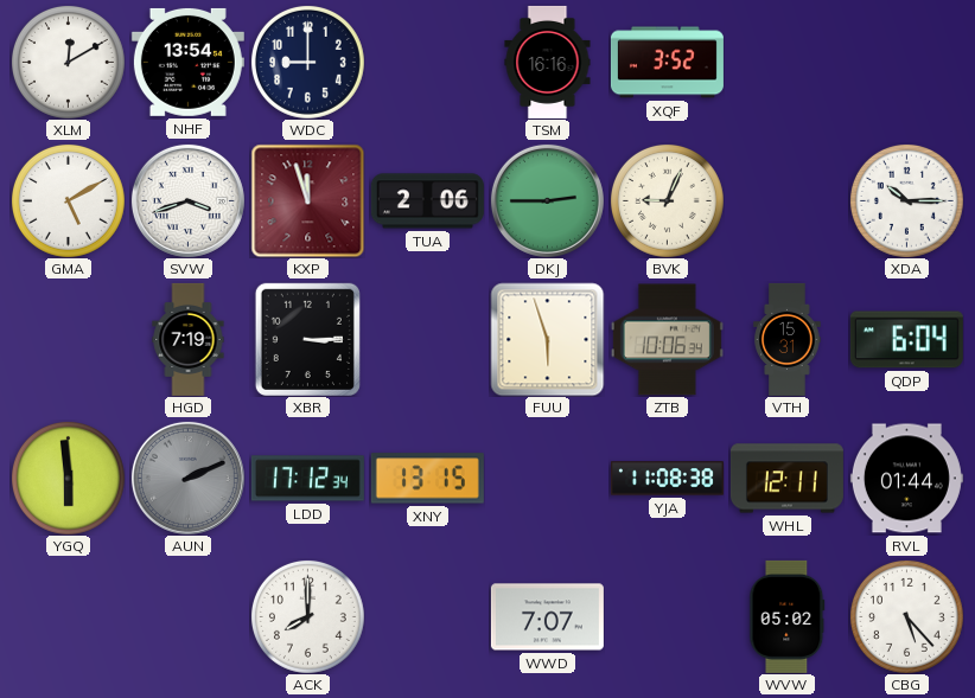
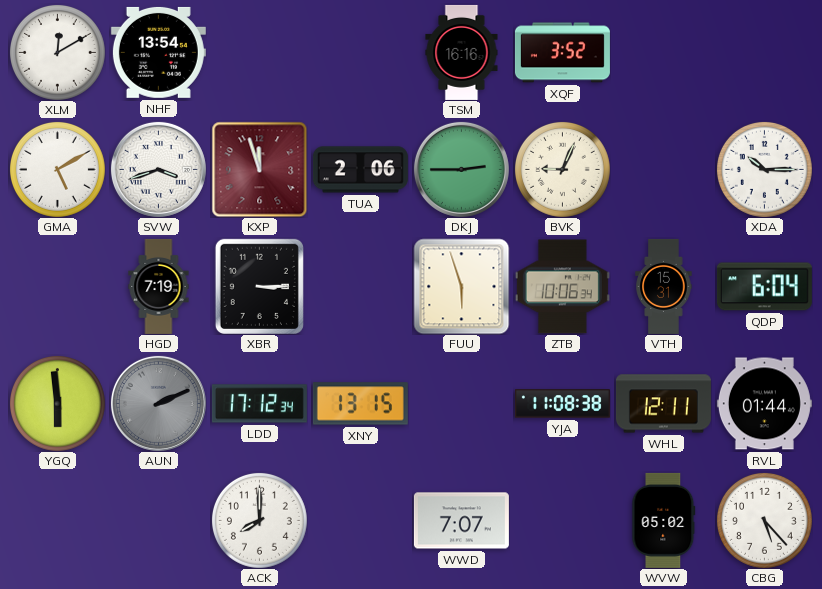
WDC: 9:00 -> none
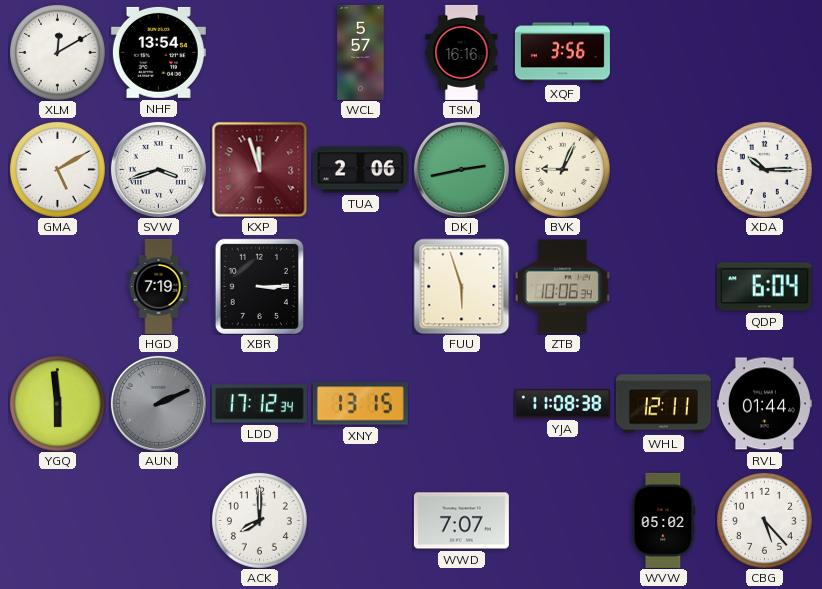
WCL: none -> 5:57
XQF: 3:52 -> 3:56
DKJ: 2:45 -> 2:43
VTH: 15:31 -> none
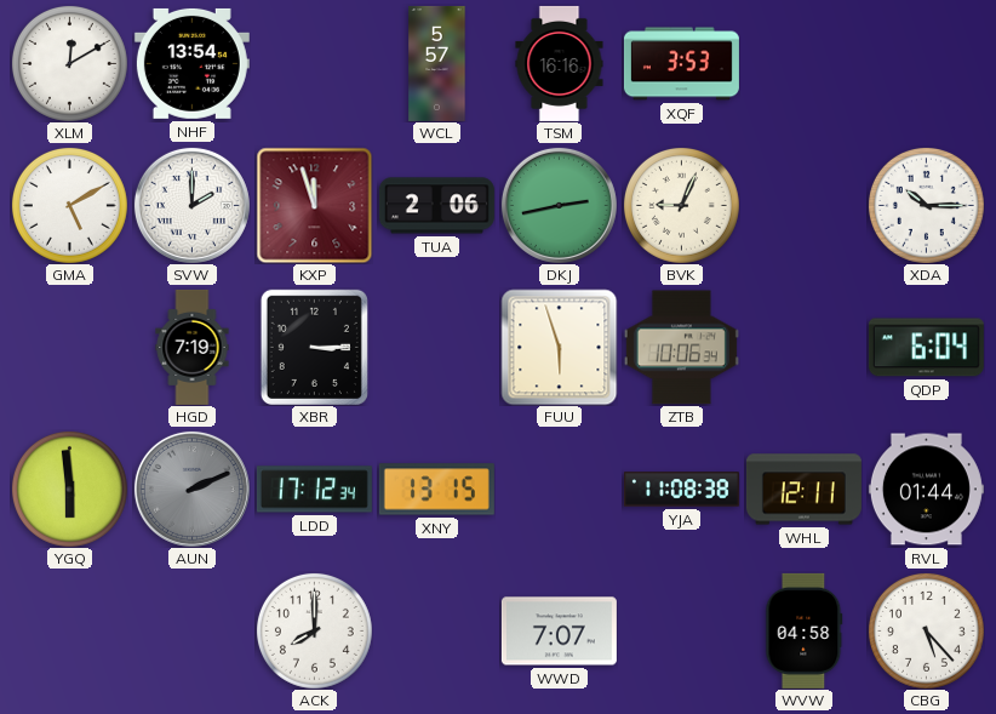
XQF: 3:56 -> 3:53
SVW: 3:42 -> 2:00
WVW: 05:02 -> 04:58
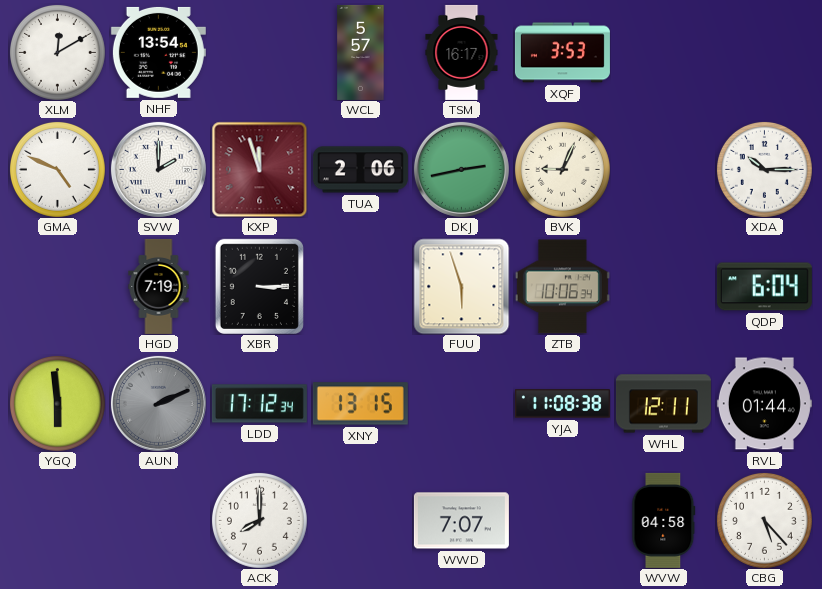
TSM: 16:16 -> 16:17
GMA: 5:10 -> 4:49
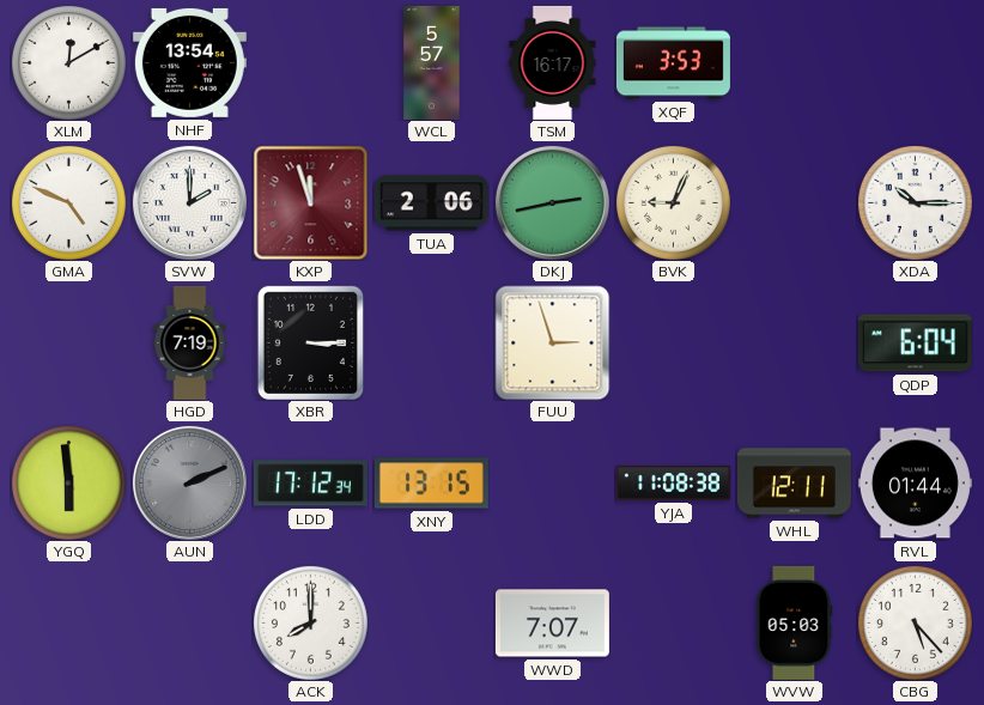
FUU: 5:57 -> 2:57
ZTB: 10:06 -> none
WVW: 04:58 -> 05:03
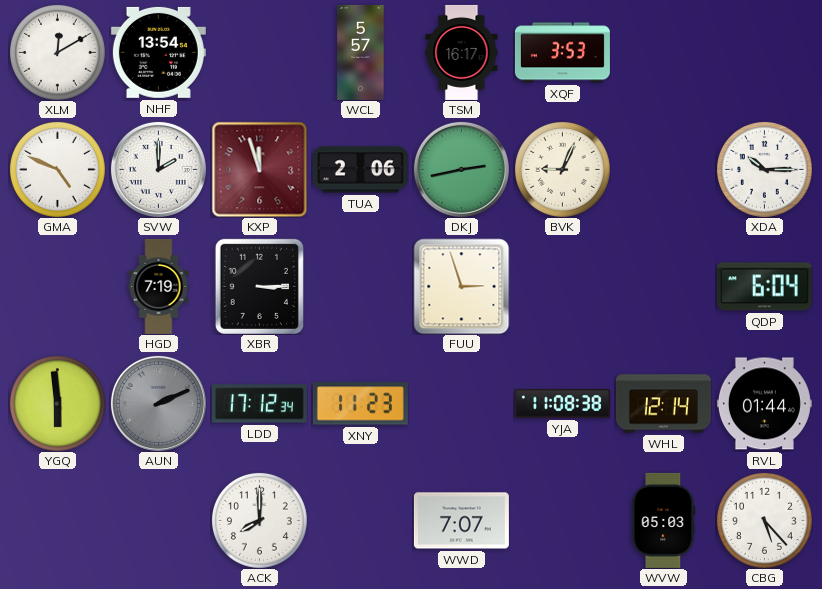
XNY: 13:15 -> 11:23
WHL: 12:11 -> 12:14
